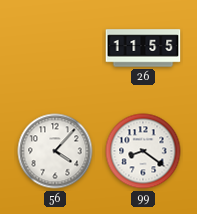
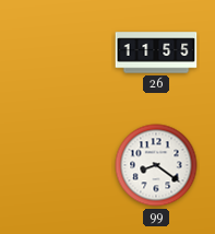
56: 4:07 -> none
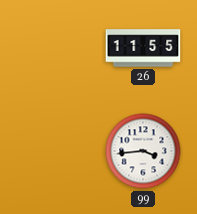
99: 8:21 -> 3:44
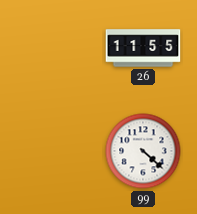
99: 3:44 -> 4:22
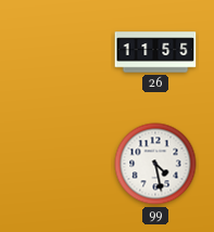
99: 4:22 -> 4:28
